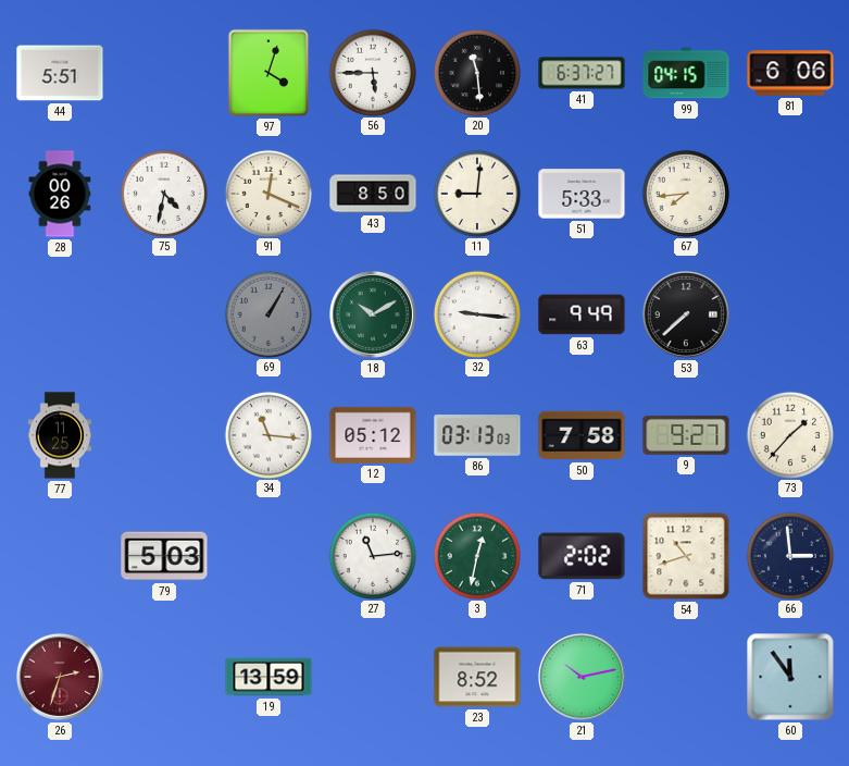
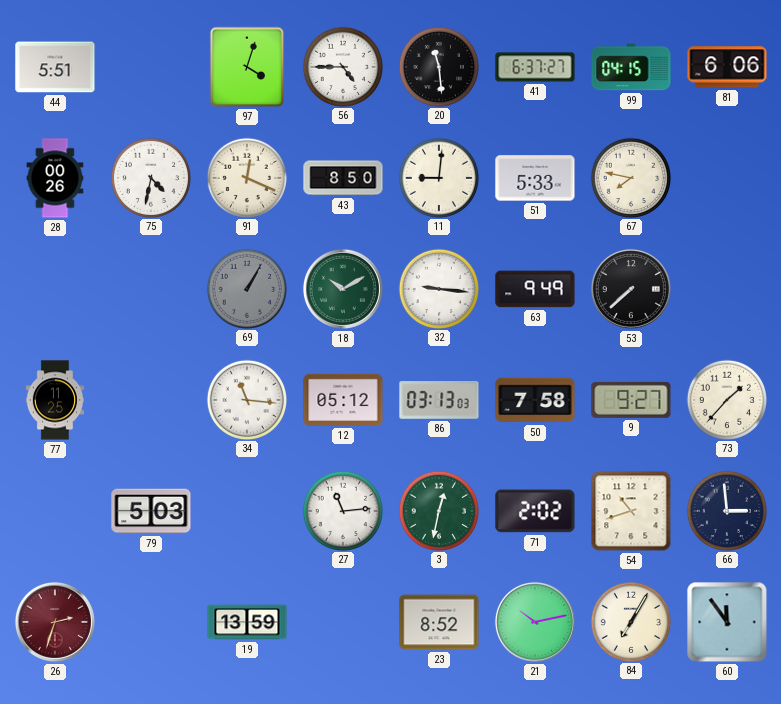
56: 5:45 -> 4:45
67: 7:44 -> 7:47
84: none -> 7:05
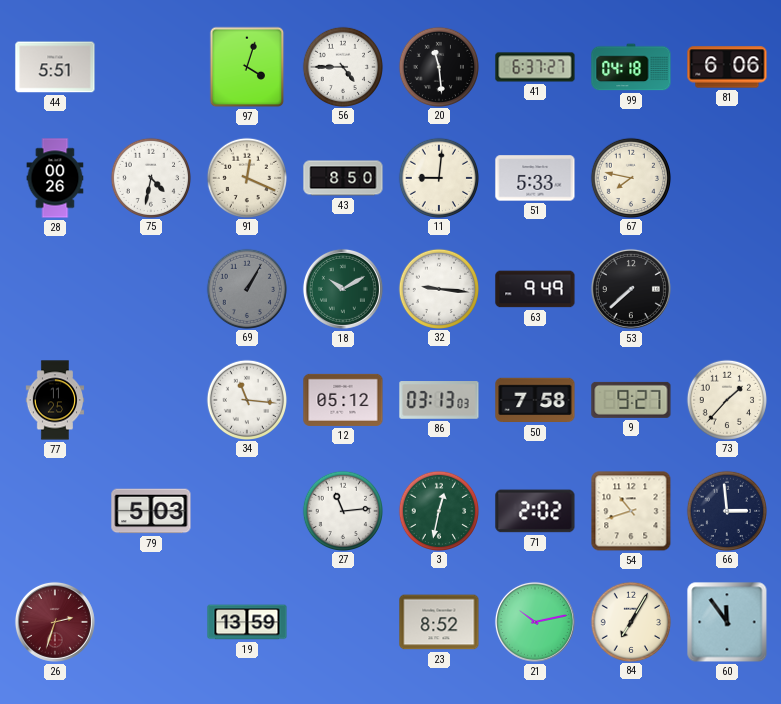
99: 04:15 -> 04:18
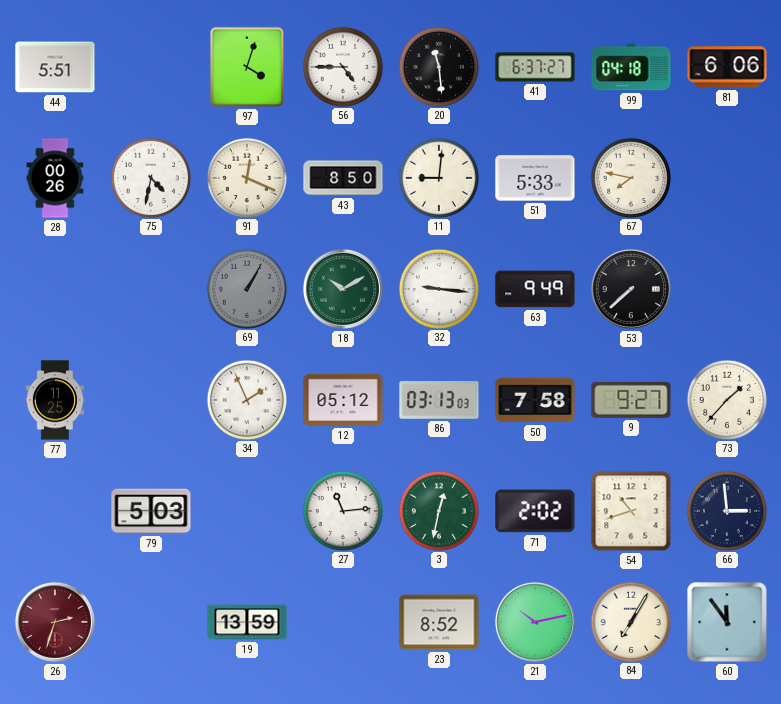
34: 11:16 -> 1:56
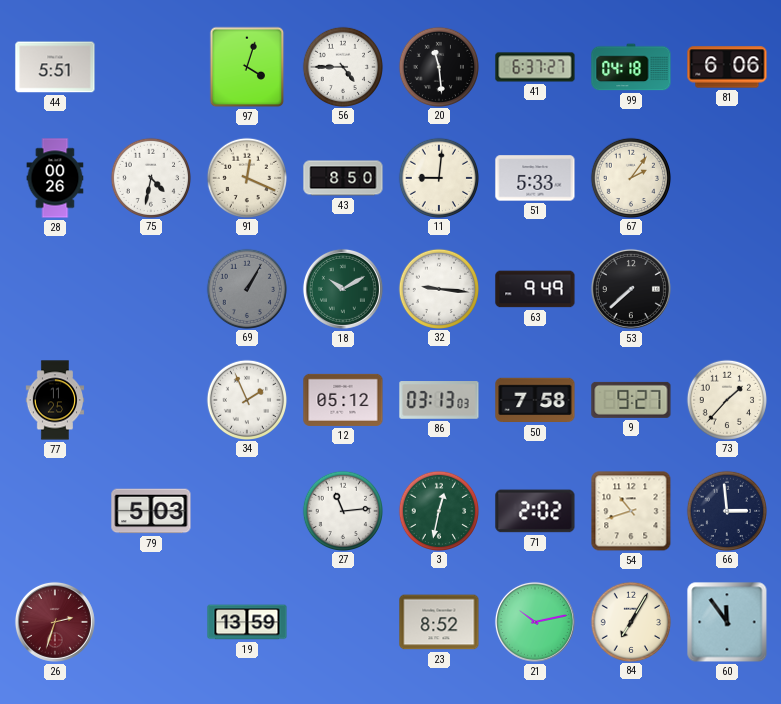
67: 7:47 -> 2:06
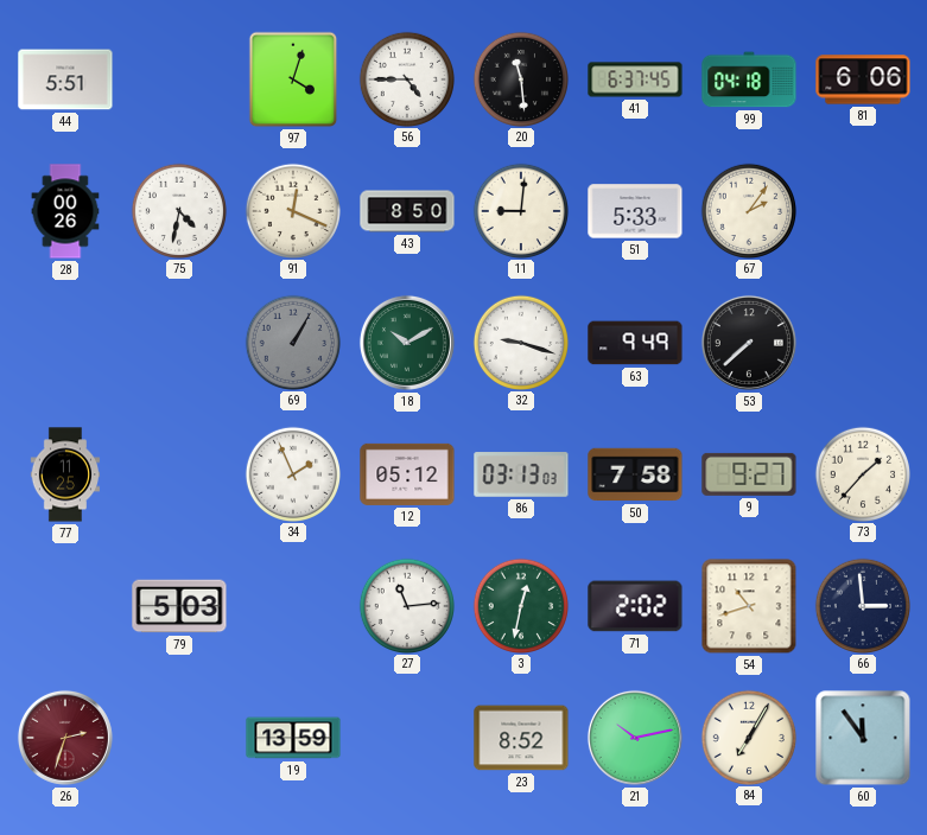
41: 6:37:27 -> 6:37:45
32: 9:16 -> 9:18
